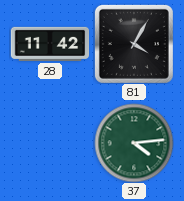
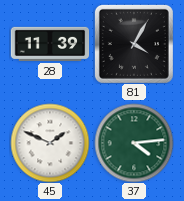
28: 11:42 -> 11:39
45: none -> 1:49
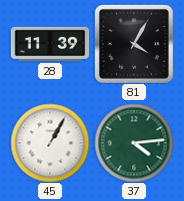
45: 1:49 -> 1:05
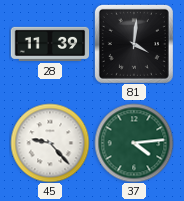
81: 4:05 -> 4:01
45: 1:05 -> 9:23
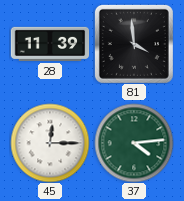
81: 4:01 -> 3:59
45: 9:23 -> 12:15
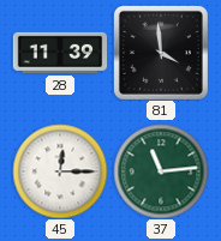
37: 4:14 -> 11:14
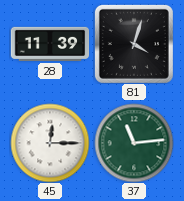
81: 3:59 -> 4:03
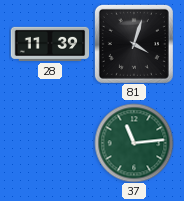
45: 12:15 -> none
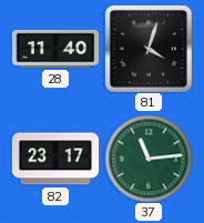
28: 11:39 -> 11:40
82: none -> 23:17
